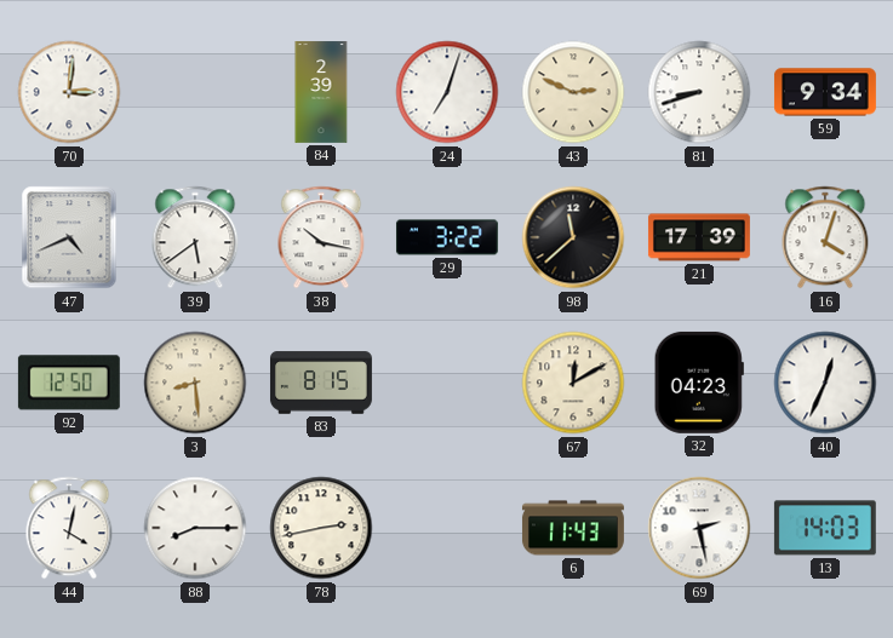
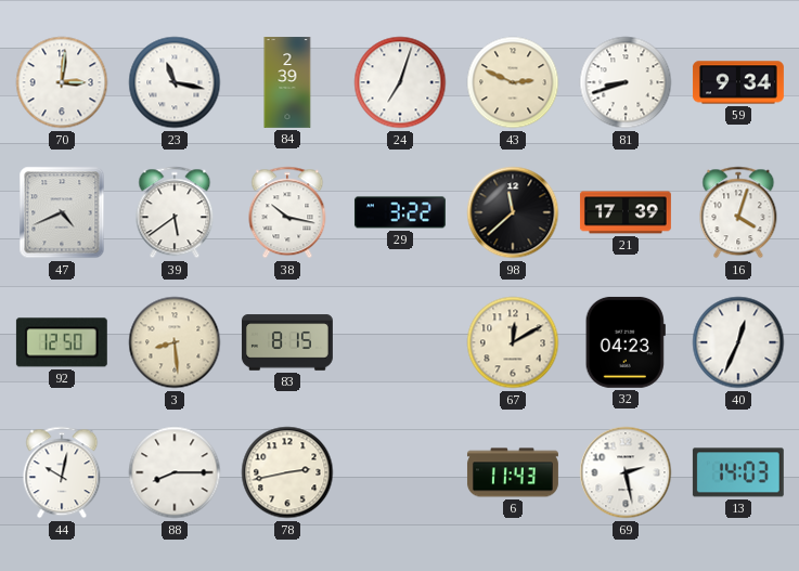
23: none -> 11:17
44: 4:02 -> 10:02
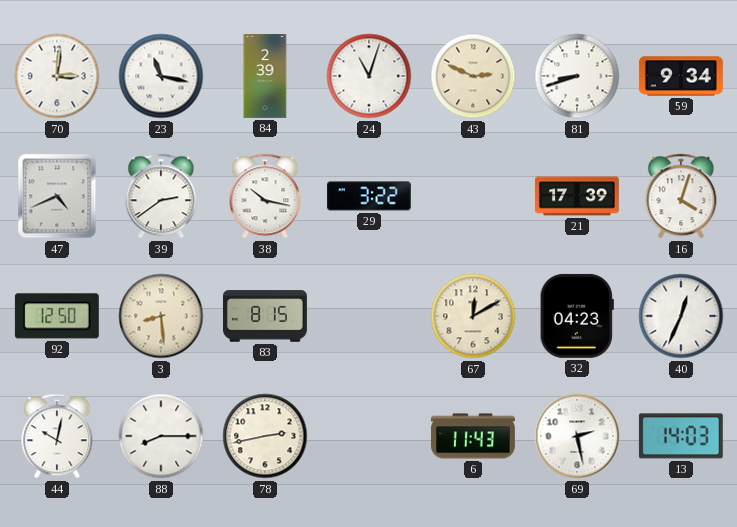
24: 7:03 -> 11:03
39: 5:39 -> 2:39
98: 11:38 -> none
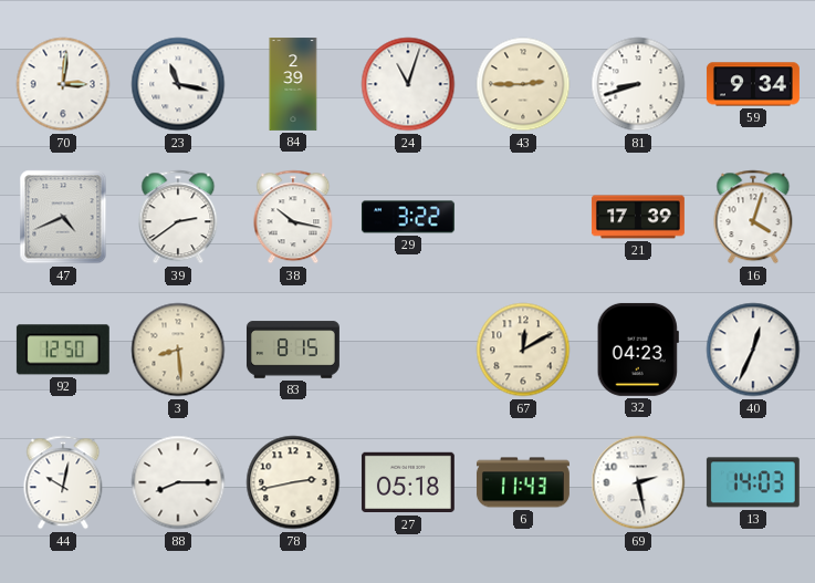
43: 2:49 -> 2:45
27: none -> 05:18
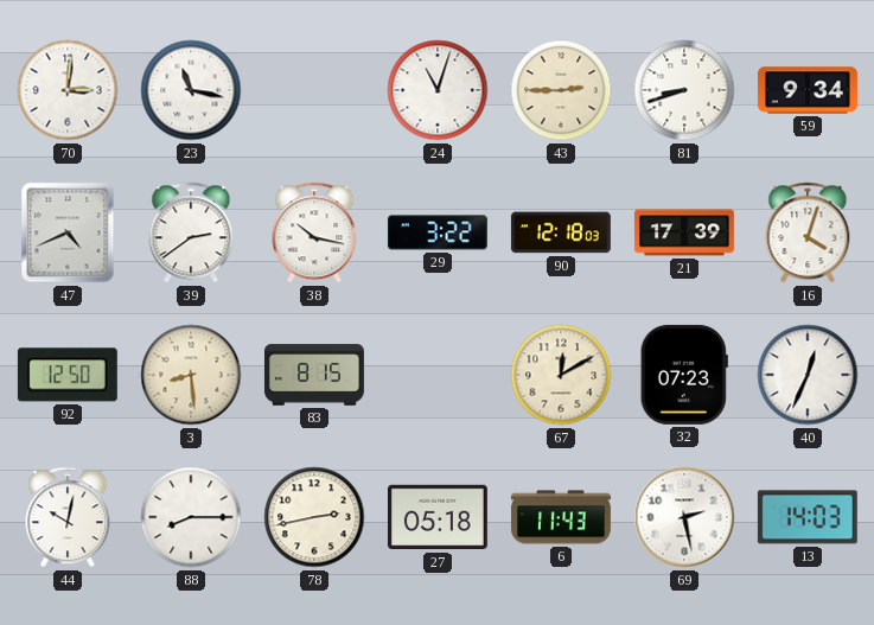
84: 2:39 -> none
90: none -> 12:18
32: 04:23 -> 07:23
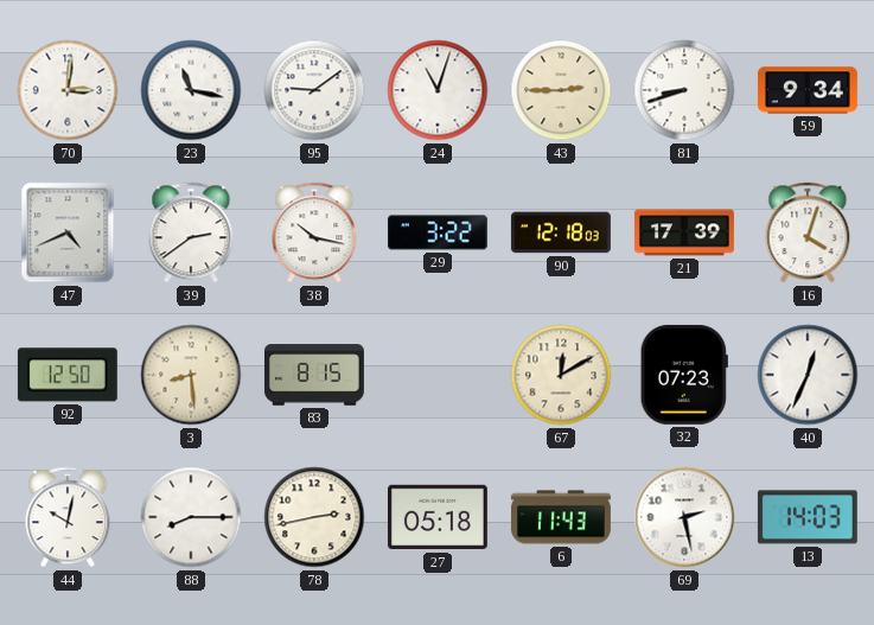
95: none -> 9:09
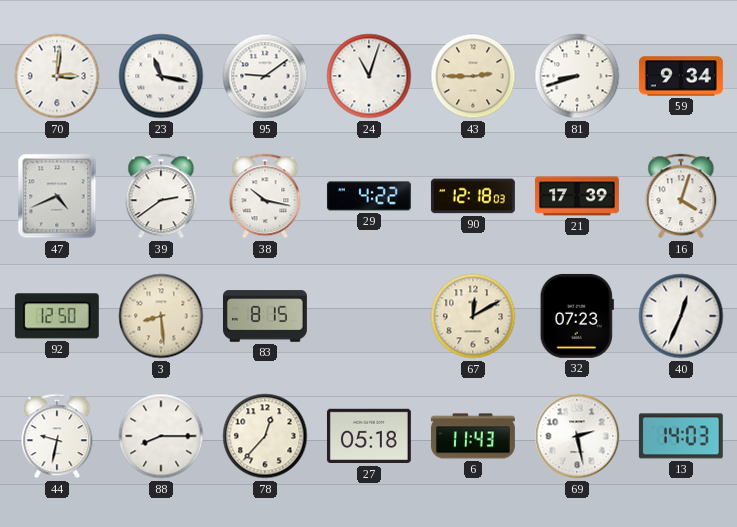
29: 3:22 -> 4:22
44: 10:02 -> 9:32
78: 2:43 -> 12:37
